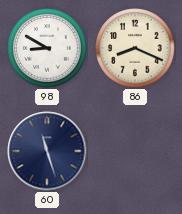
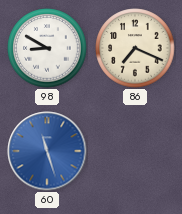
86: 8:19 -> 7:19
60 dial: navy -> blue
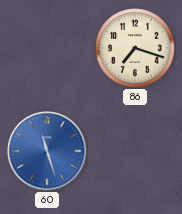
98: 8:50 -> none
86: 7:19 -> 7:18
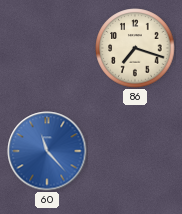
60: 11:27 -> 11:23
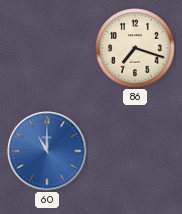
60: 11:23 -> 11:00
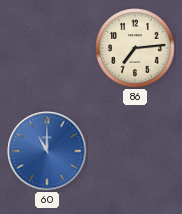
86: 7:18 -> 7:14
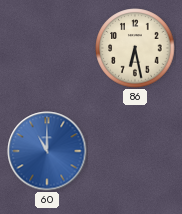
86: 7:14 -> 6:28
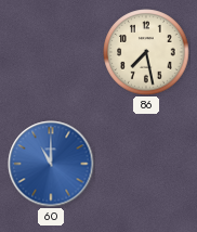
86: 6:28 -> 7:28
